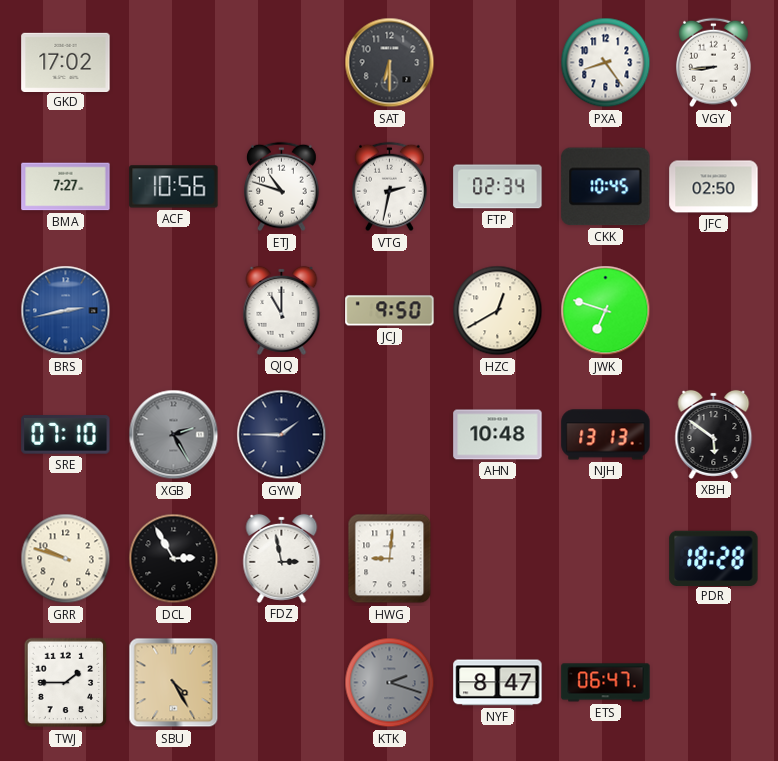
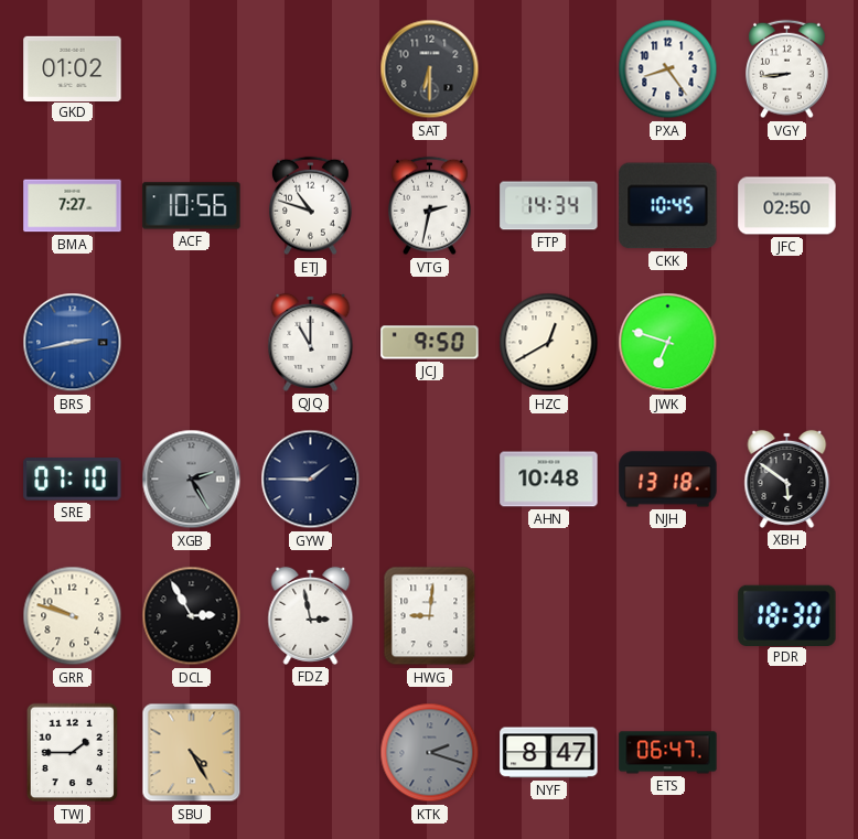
GKD: 17:02 -> 01:02
FTP: 02:34 -> 14:34
NJH: 13:13 -> 13:18
PDR: 18:28 -> 18:30
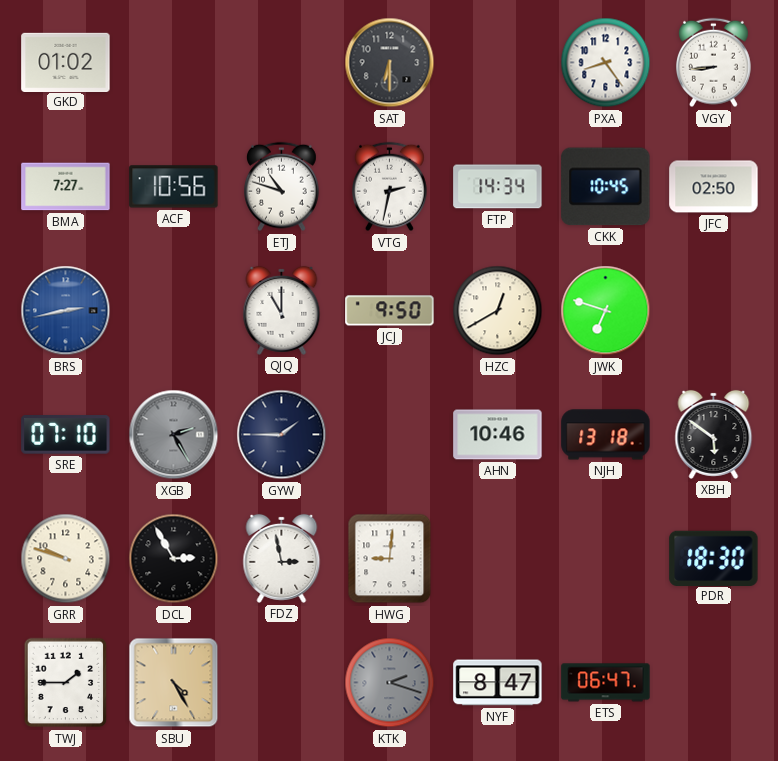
AHN: 10:48 -> 10:46
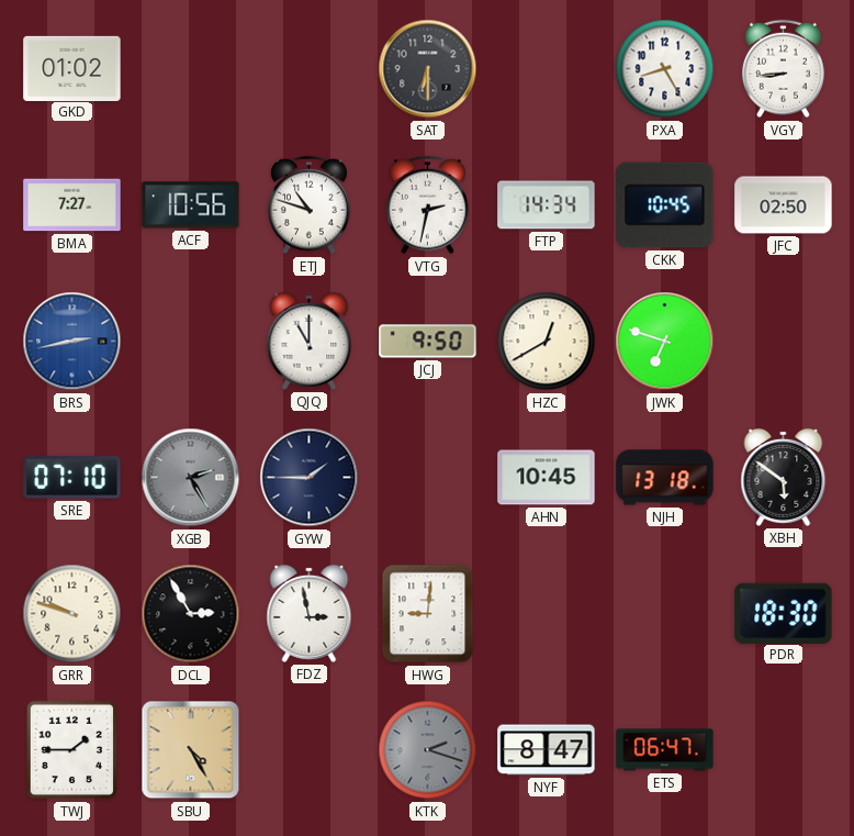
PXA: 8:24 -> 8:25
AHN: 10:46 -> 10:45
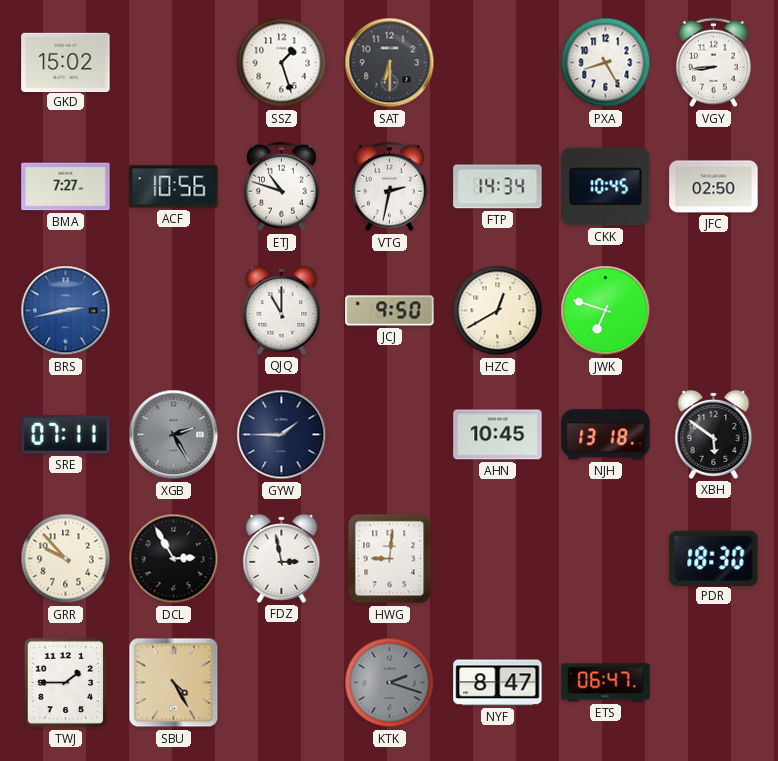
GKD: 01:02 -> 15:02
SSZ: none -> 1:27
SRE: 07:10 -> 07:11
GRR: 9:48 -> 9:53
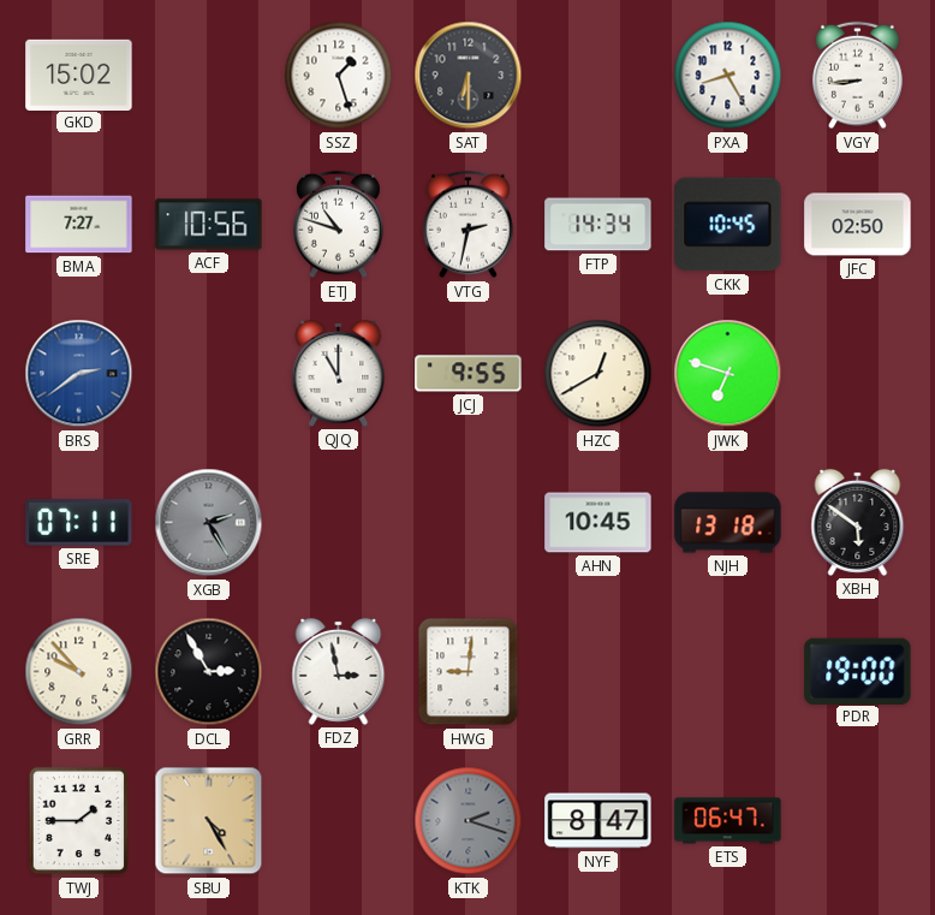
BRS: 2:43 -> 2:39
JCJ: 9:50 -> 9:55
GYW: 1:45 -> none
PDR: 18:30 -> 19:00
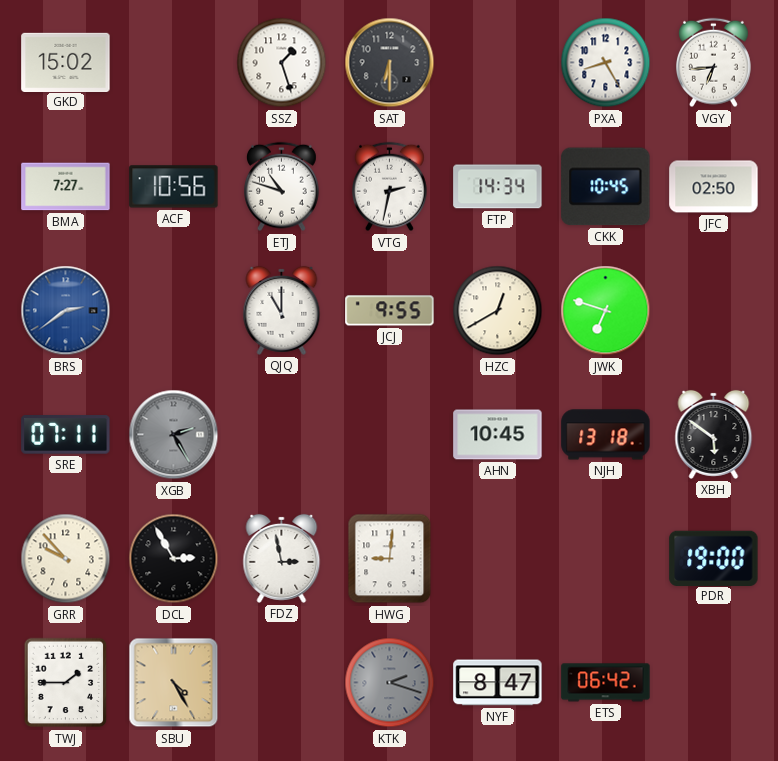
VGY: 8:44 -> 6:44
ETS: 06:47 -> 06:42
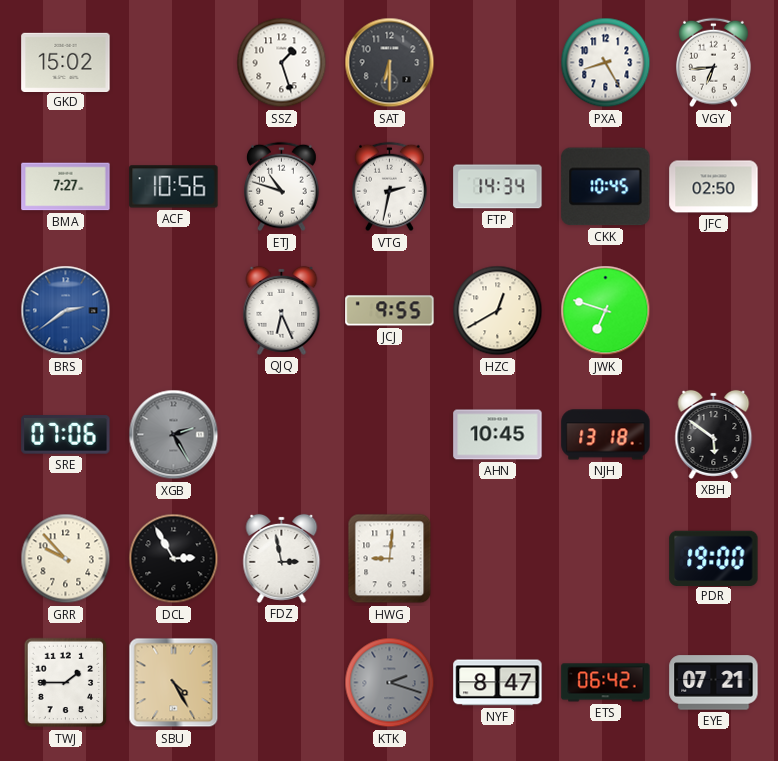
QJQ: 11:00 -> 6:26
SRE: 07:11 -> 07:06
EYE: none -> 07:21
